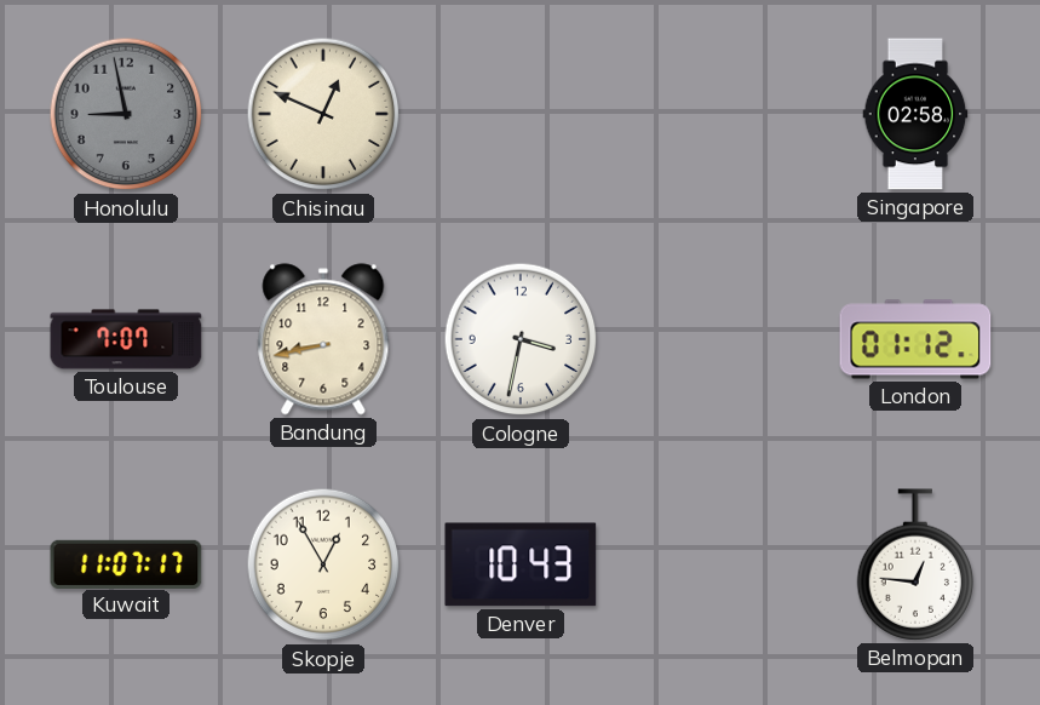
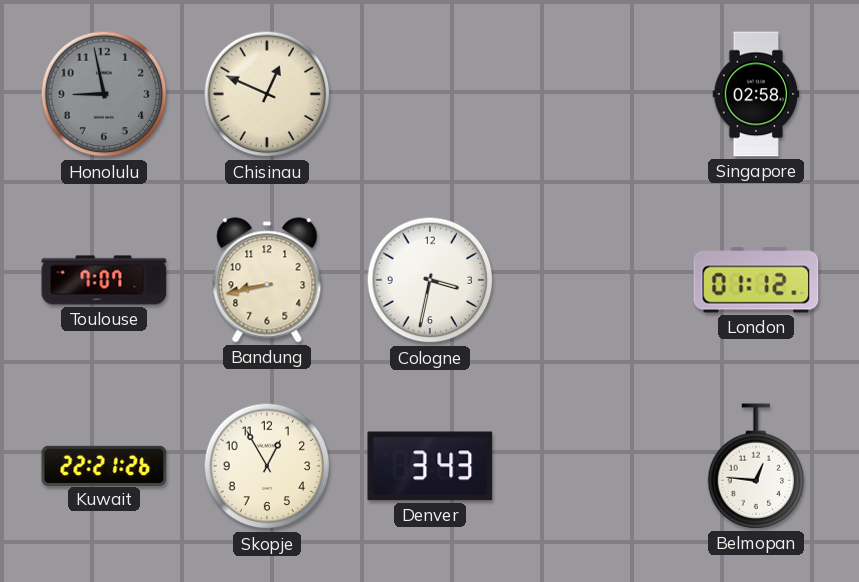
Kuwait: 11:07 -> 22:21
Denver: 10:43 -> 3:43
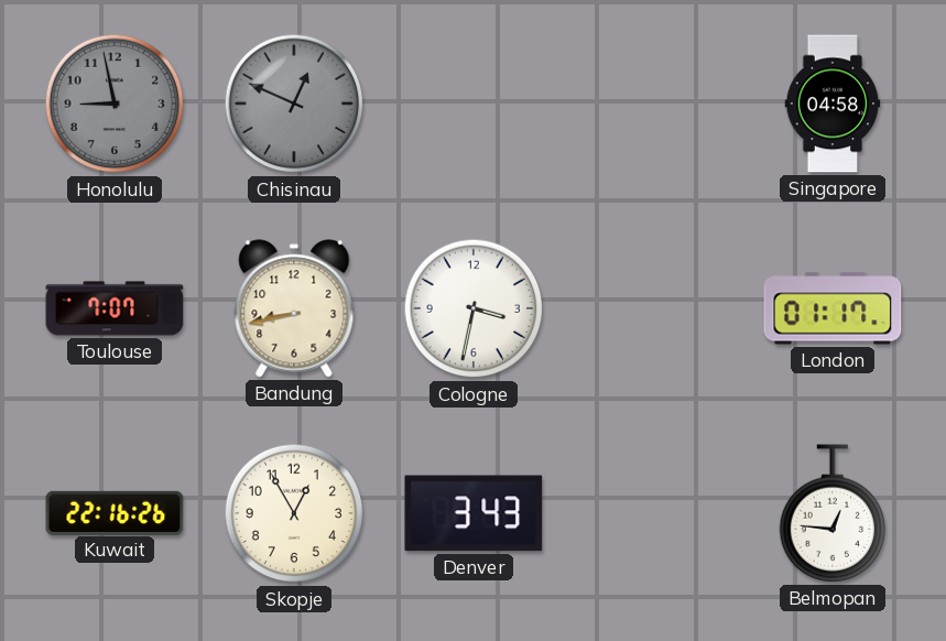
Chisinau dial: cream -> grey
Singapore: 02:58 -> 04:58
London: 01:12 -> 01:17
Kuwait: 22:21 -> 22:16
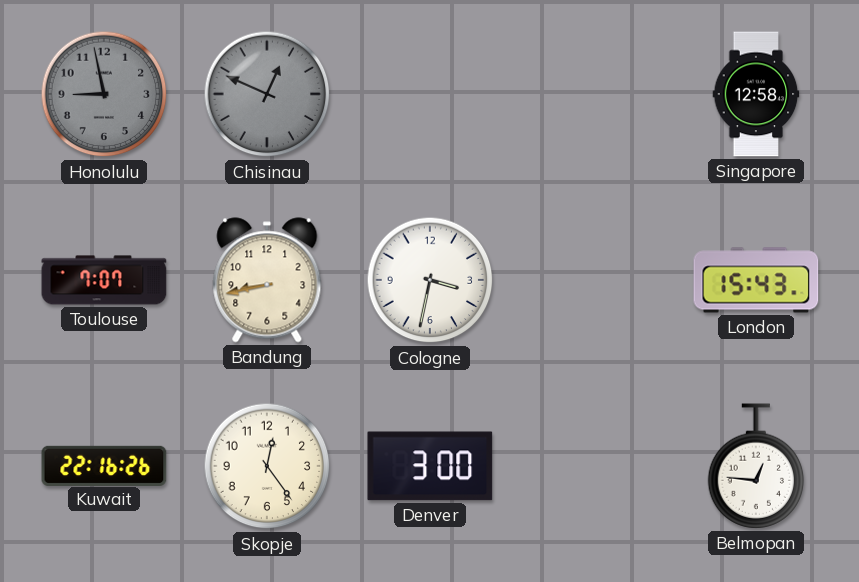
Singapore: 04:58 -> 12:58
London: 01:17 -> 15:43
Skopje: 12:55 -> 12:24
Denver: 3:43 -> 3:00
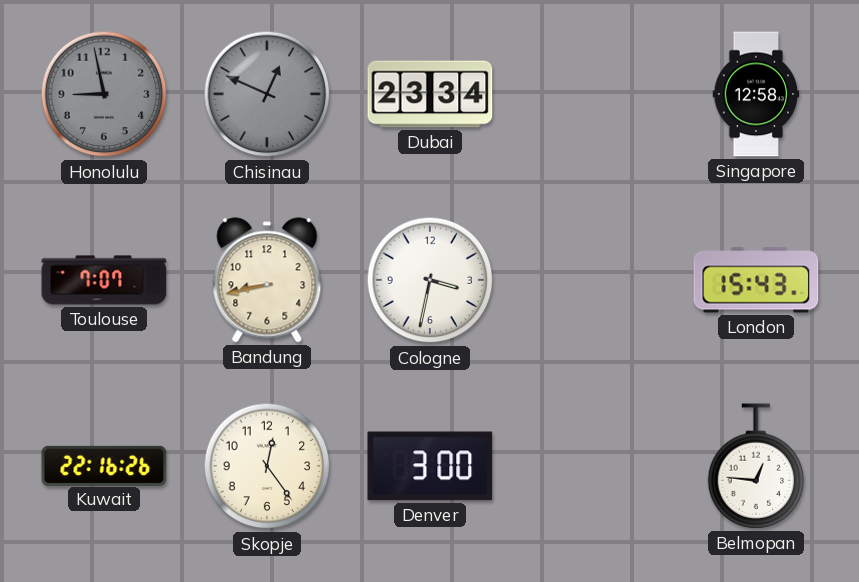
Dubai: none -> 23:34
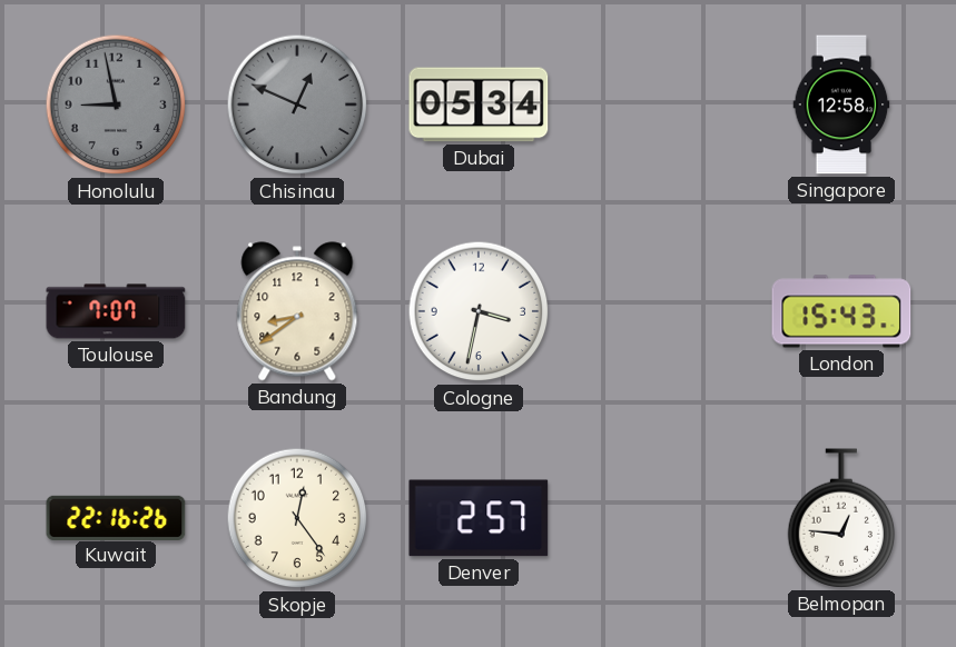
Dubai: 23:34 -> 05:34
Bandung: 8:43 -> 8:39
Denver: 3:00 -> 2:57
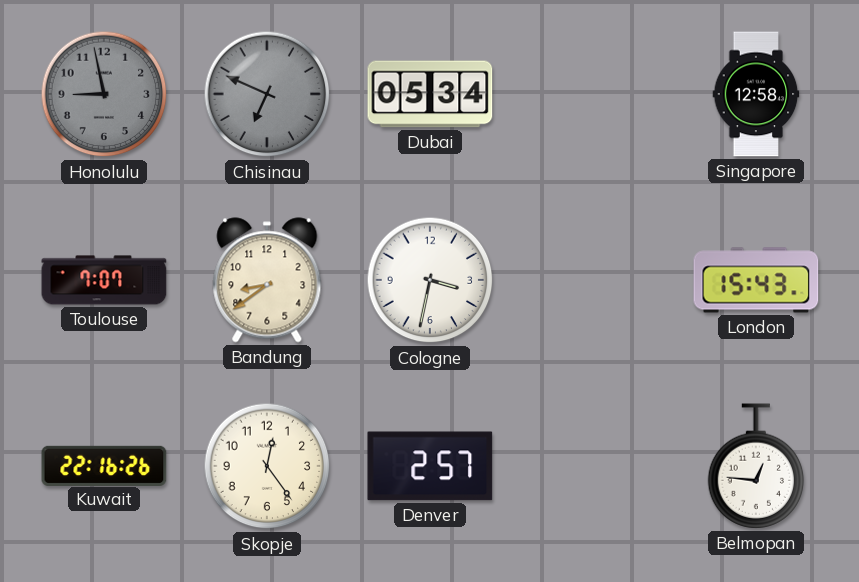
Chisinau: 12:49 -> 6:49
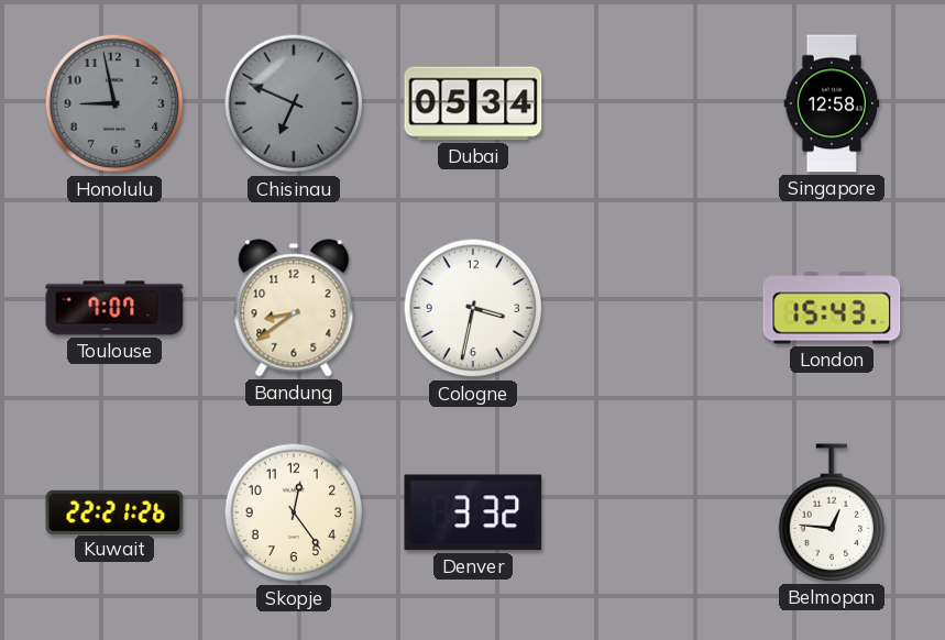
Kuwait: 22:16 -> 22:21
Denver: 2:57 -> 3:32
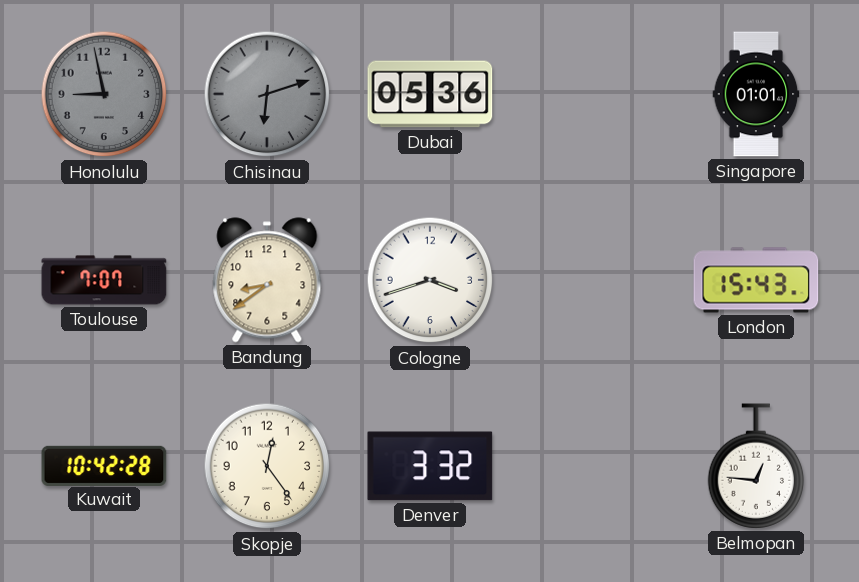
Chisinau: 6:49 -> 6:12
Dubai: 05:34 -> 05:36
Singapore: 12:58 -> 01:01
Cologne: 3:32 -> 3:42
Kuwait: 22:21 -> 10:42
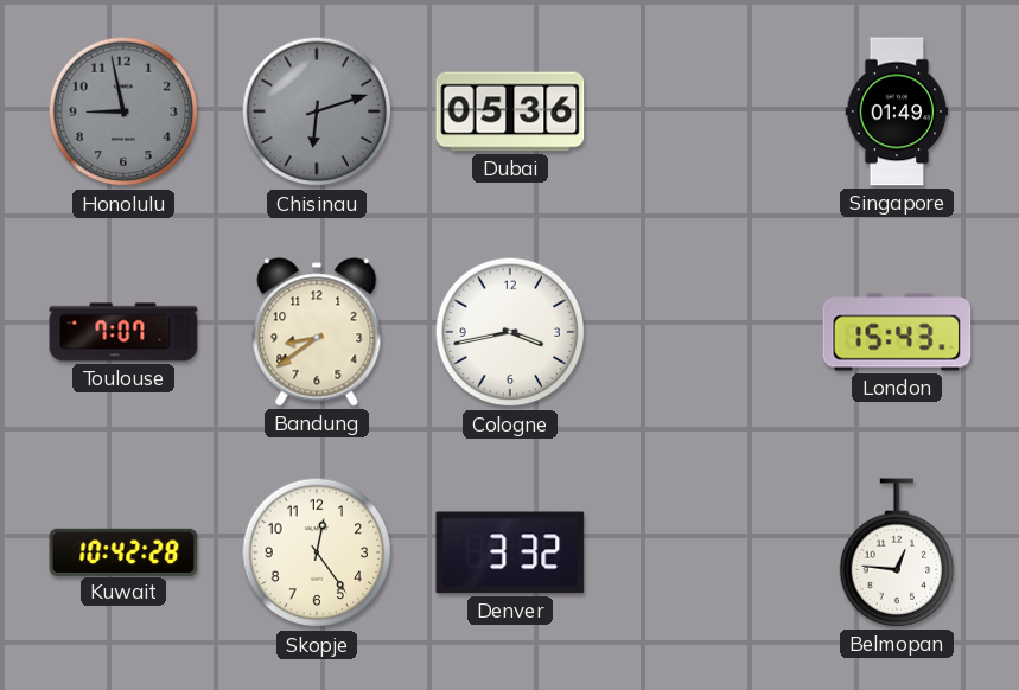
Singapore: 01:01 -> 01:49
Cologne: 3:42 -> 3:43
